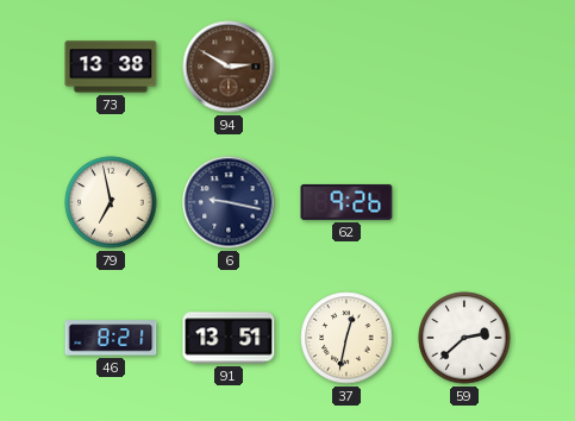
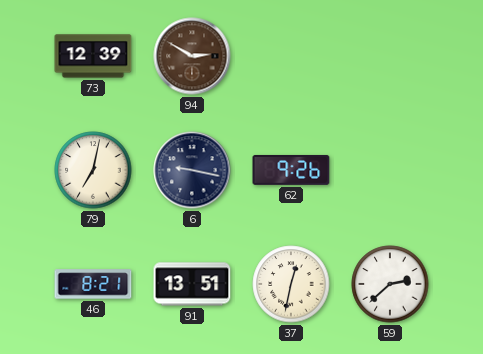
73: 13:38 -> 12:39
79: 6:58 -> 7:02
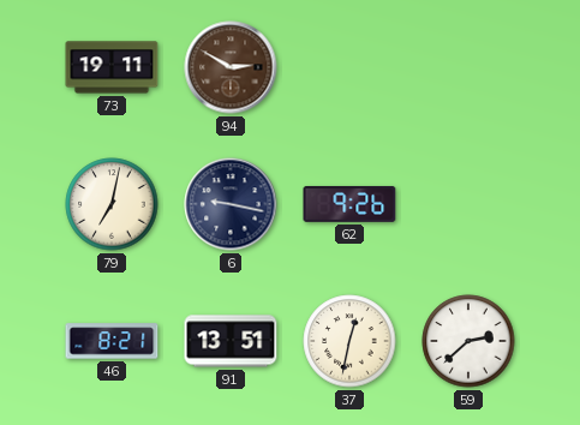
73: 12:39 -> 19:11
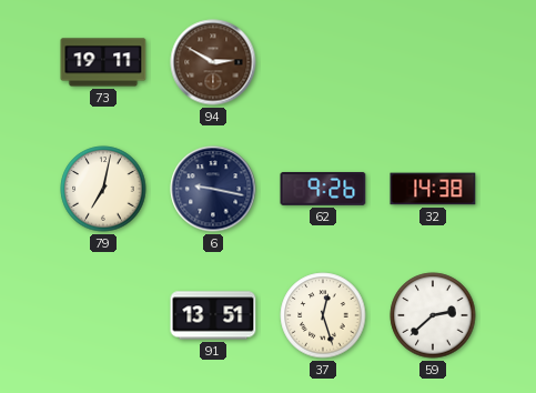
32: none -> 14:38
46: 8:21 -> none
37: 12:32 -> 12:27
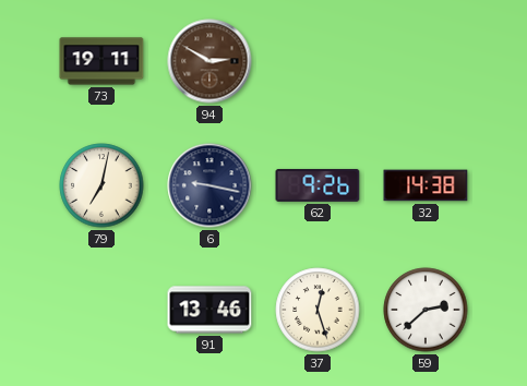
91: 13:51 -> 13:46
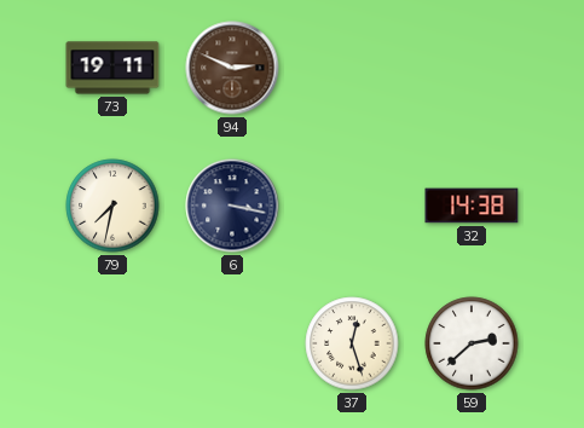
94: 2:50 -> 2:49
79: 7:02 -> 7:32
6: 9:17 -> 3:17
62: 9:26 -> none
91: 13:46 -> none
